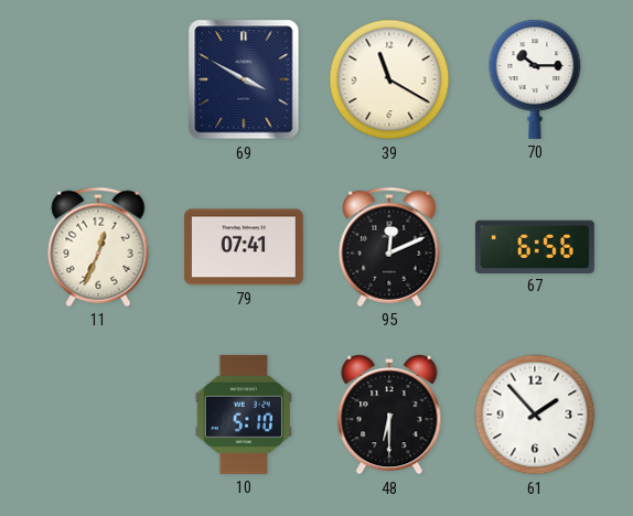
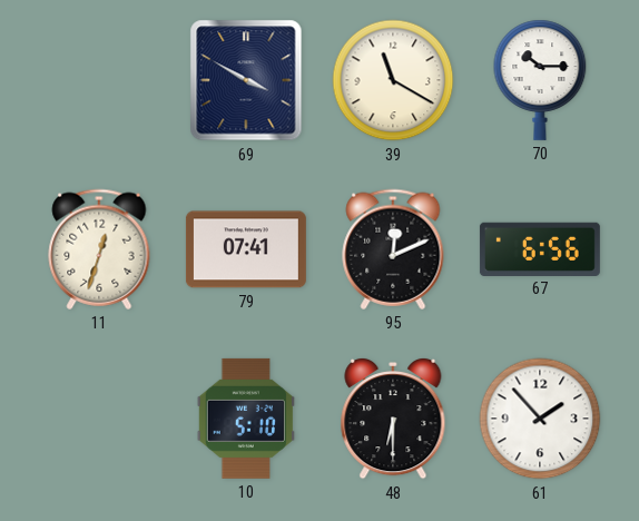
11: 12:34 -> 12:33
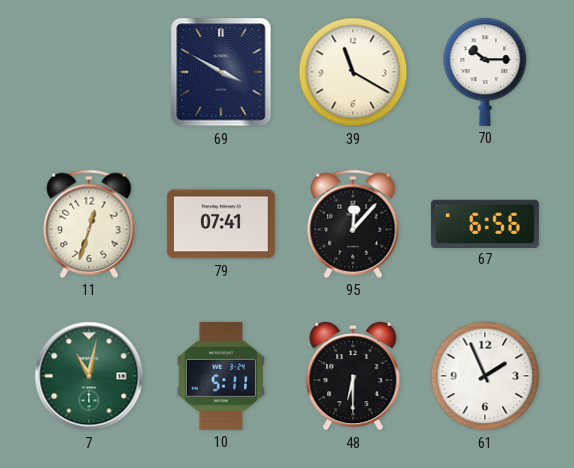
95: 12:11 -> 12:07
7: none -> 11:02
10: 5:10 -> 5:11
61: 1:53 -> 1:56
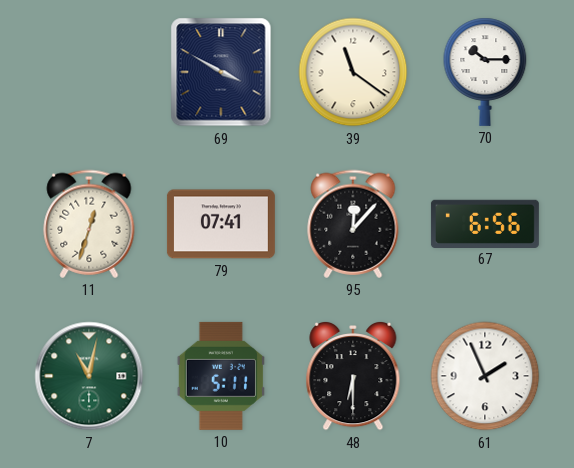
39: 11:20 -> 11:21
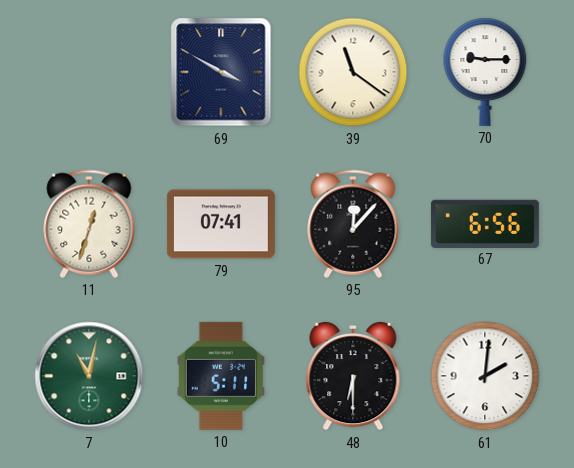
70: 10:15 -> 9:15
61: 1:56 -> 2:01
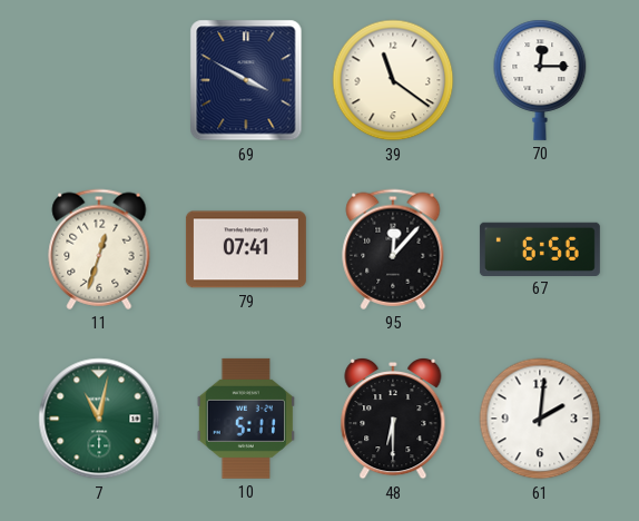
70: 9:15 -> 12:15
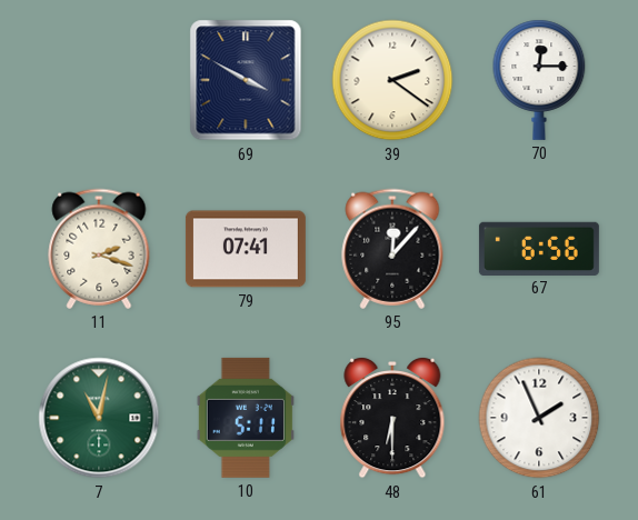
39: 11:21 -> 2:21
11: 12:33 -> 2:18
61: 2:01 -> 1:56
